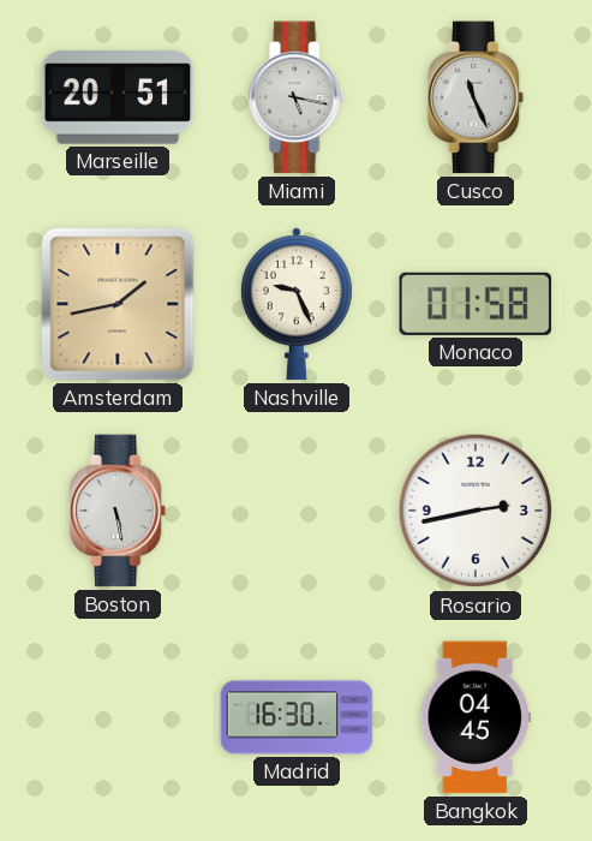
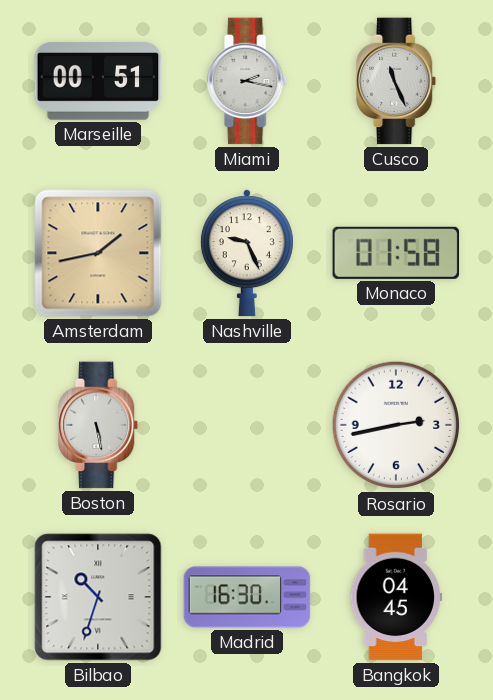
Marseille: 20:51 -> 00:51
Miami: 5:17 -> 2:17
Bilbao: none -> 10:33
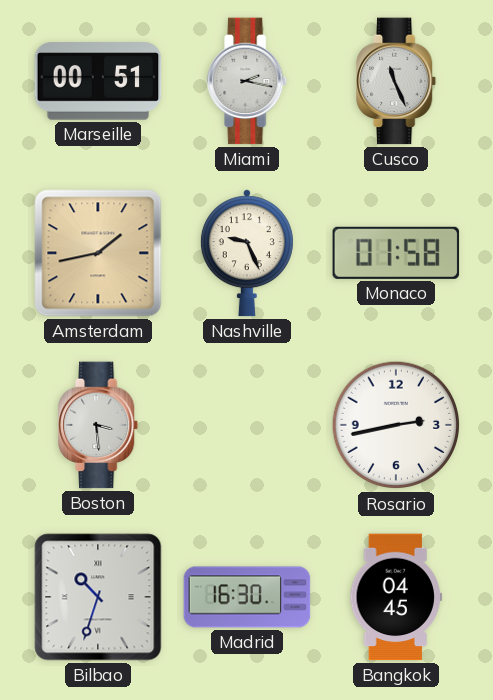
Boston: 5:28 -> 3:29
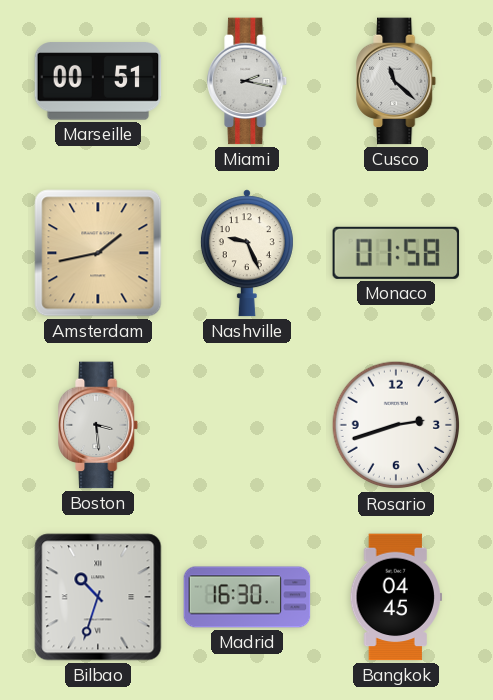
Cusco: 11:26 -> 11:22
Rosario: 2:43 -> 2:42
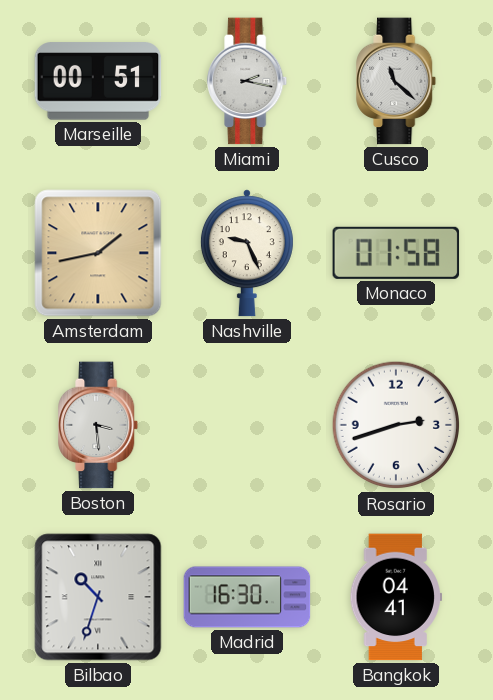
Bangkok: 04:45 -> 04:41
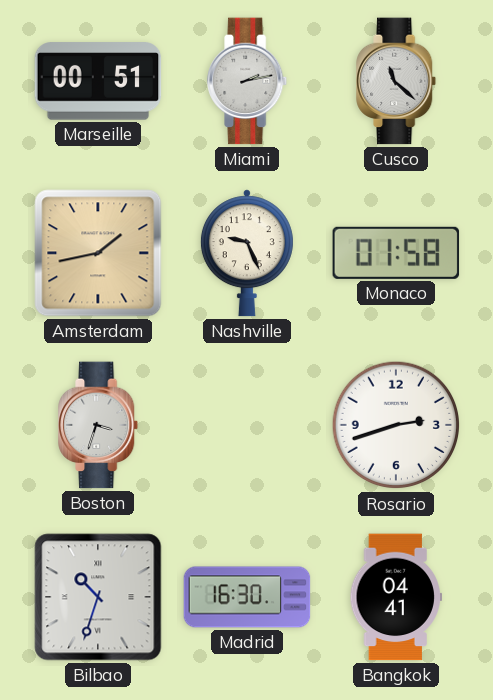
Miami: 2:17 -> 2:13
Boston: 3:29 -> 3:33
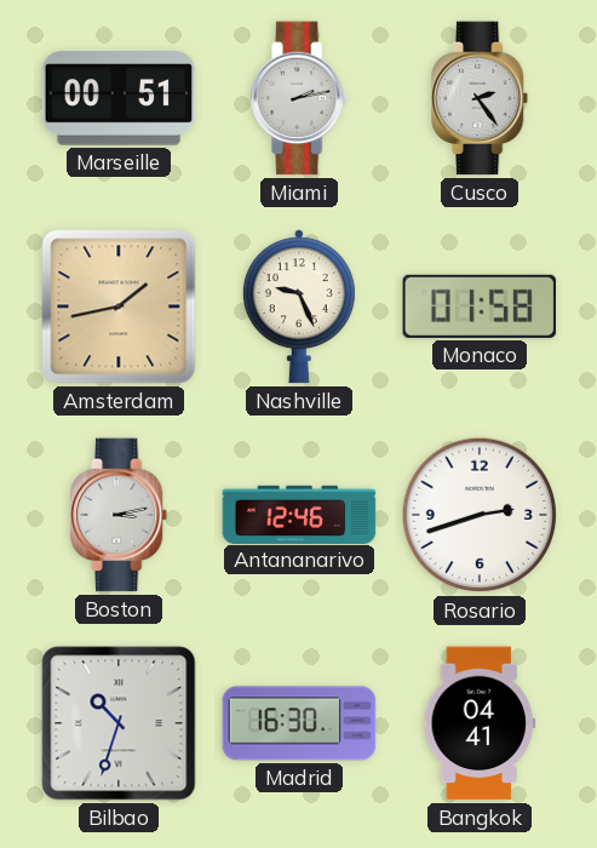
Cusco: 11:22 -> 2:24
Boston: 3:33 -> 3:13
Antananarivo: none -> 12:46
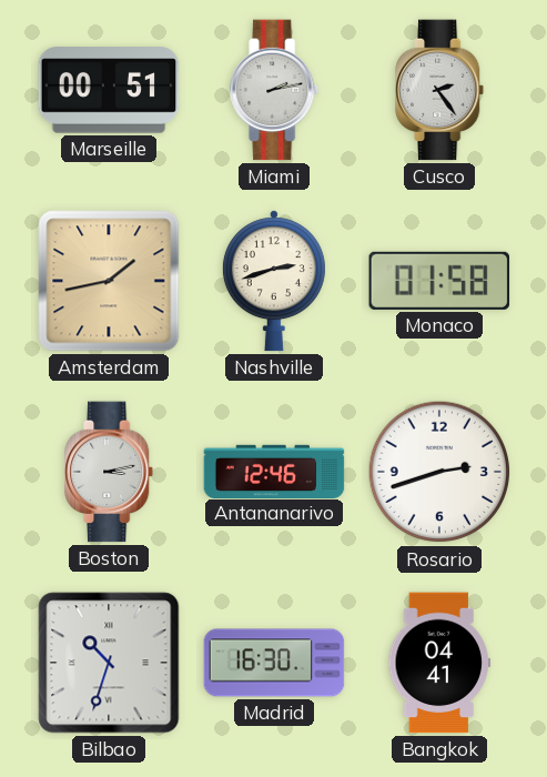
Nashville: 9:26 -> 2:42
